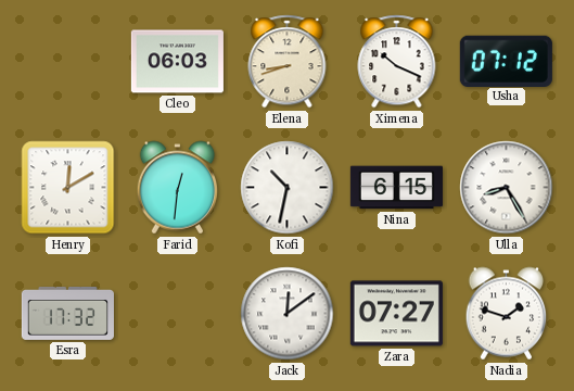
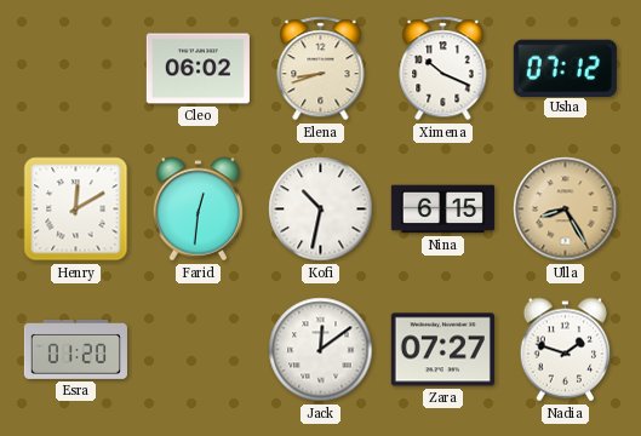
Cleo: 06:03 -> 06:02
Ulla dial: white -> champagne
Esra: 17:32 -> 01:20
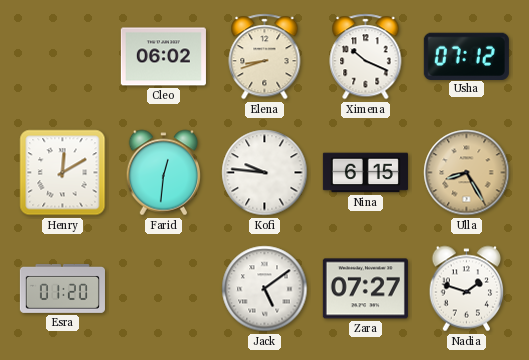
Kofi: 10:32 -> 9:46
Jack: 12:09 -> 5:09
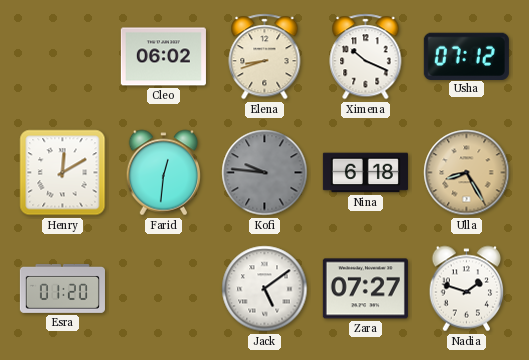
Kofi dial: white -> grey
Nina: 6:15 -> 6:18
